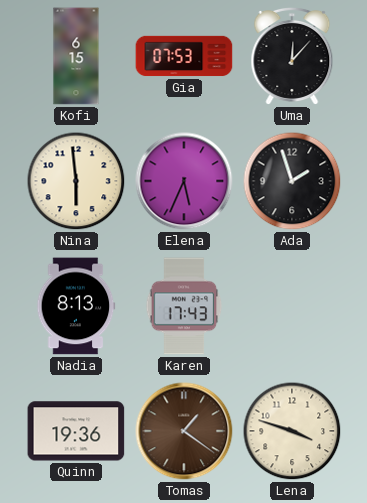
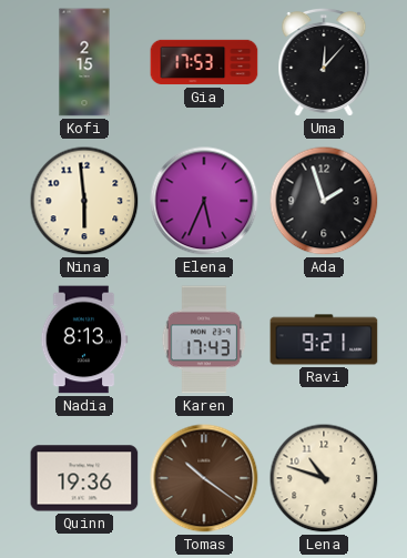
Kofi: 6:15 -> 2:15
Gia: 07:53 -> 17:53
Ravi: none -> 9:21
Tomas: 1:21 -> 10:21
Lena: 3:48 -> 10:48
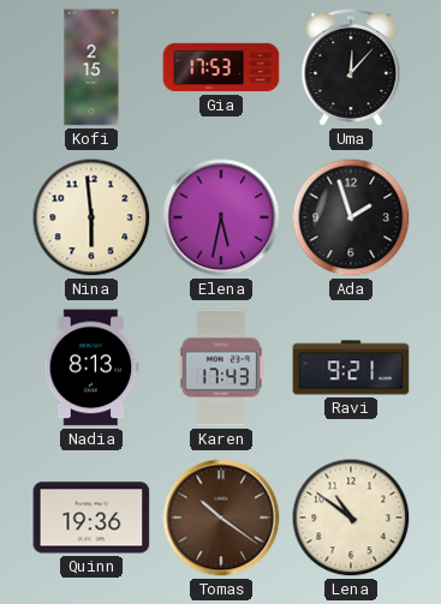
Elena: 5:34 -> 5:32
Lena: 10:48 -> 10:51
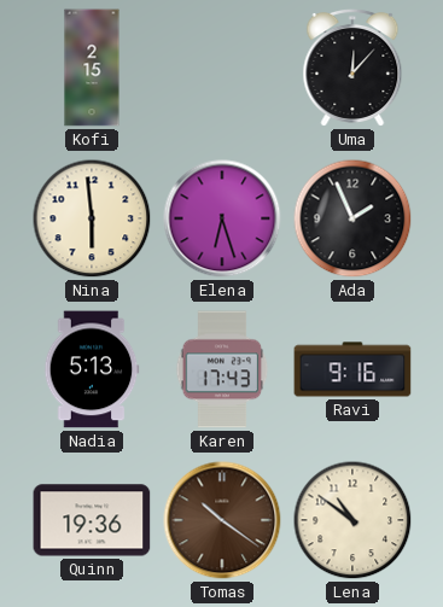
Gia: 17:53 -> none
Elena: 5:32 -> 6:27
Ada: 1:57 -> 1:56
Nadia: 8:13 -> 5:13
Ravi: 9:21 -> 9:16
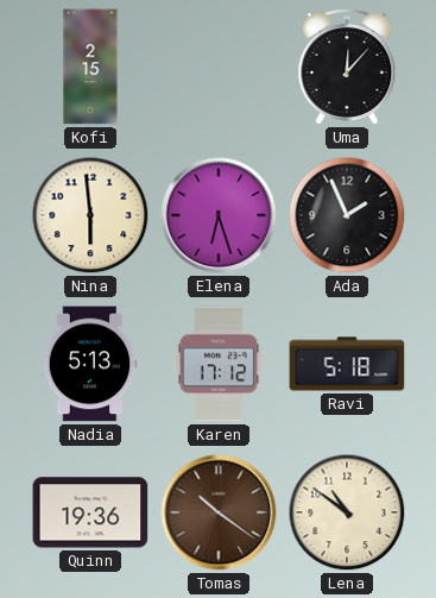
Karen: 17:43 -> 17:12
Ravi: 9:16 -> 5:18
